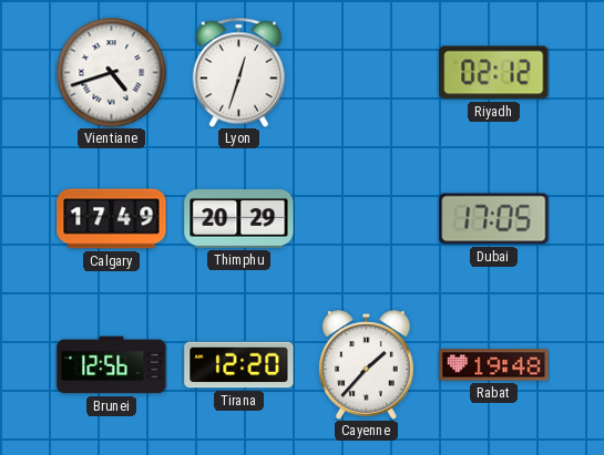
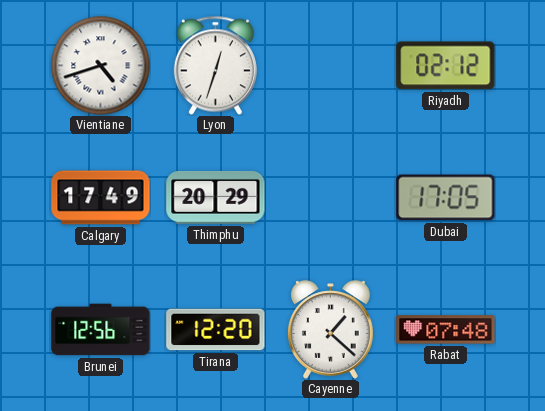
Cayenne: 1:37 -> 1:22
Rabat: 19:48 -> 07:48
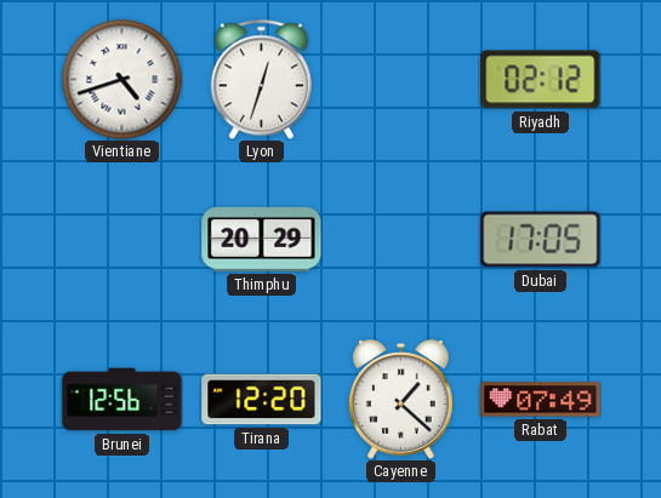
Calgary: 17:49 -> none
Rabat: 07:48 -> 07:49
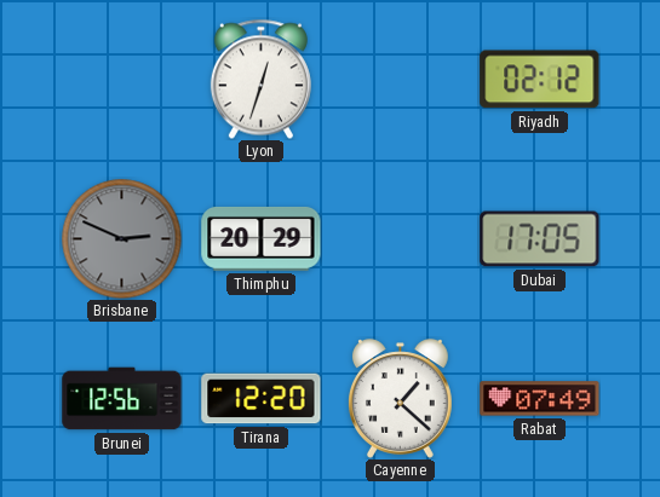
Vientiane: 4:42 -> none
Brisbane: none -> 2:49
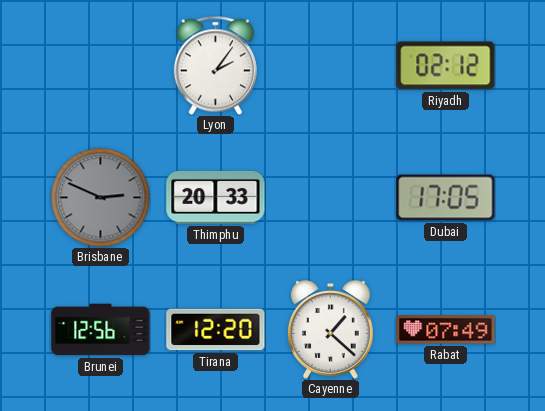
Lyon: 12:33 -> 2:06
Thimphu: 20:29 -> 20:33
